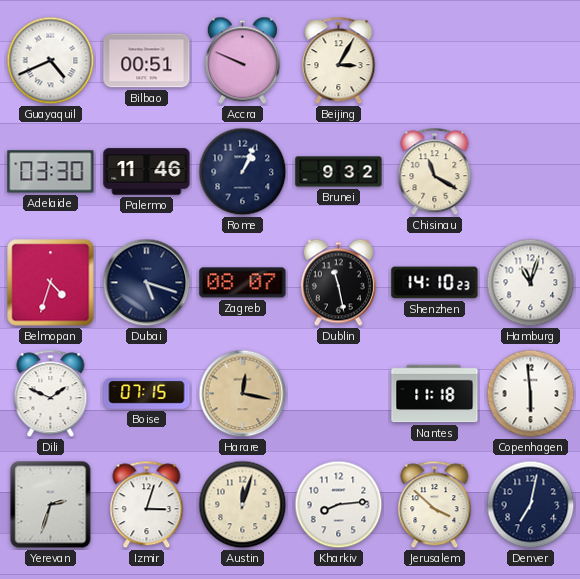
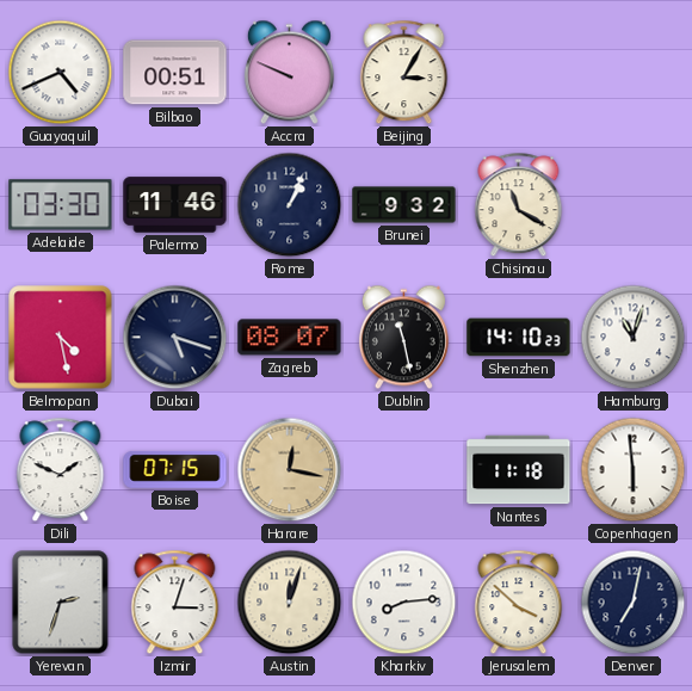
Belmopan: 4:33 -> 4:28
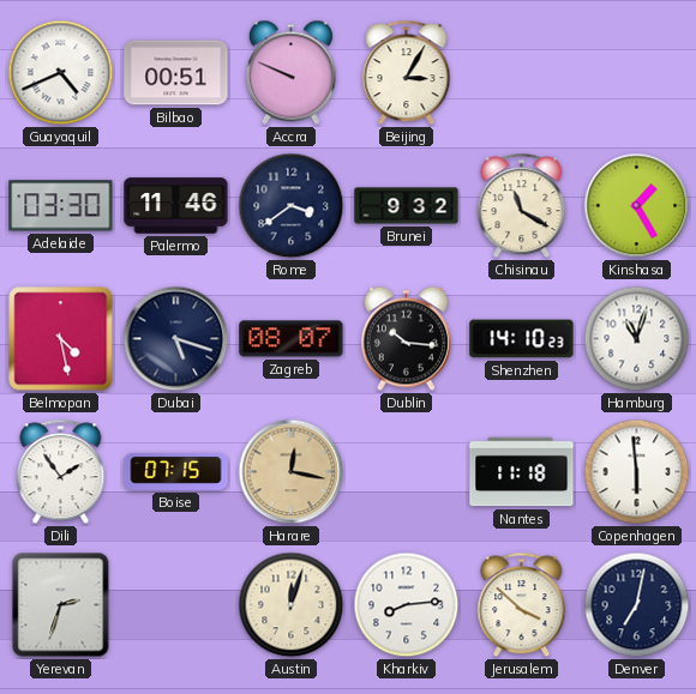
Rome: 1:04 -> 3:39
Kinshasa: none -> 1:25
Dublin: 11:28 -> 10:16
Dili: 1:49 -> 1:54
Izmir: 3:03 -> none
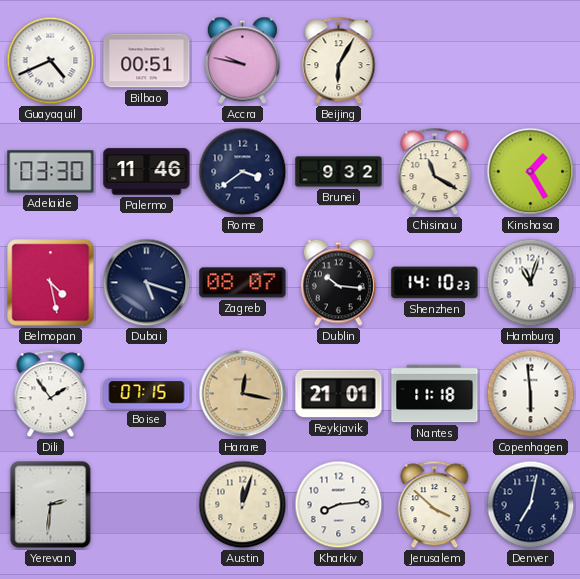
Accra: 9:49 -> 9:47
Beijing: 3:05 -> 6:05
Reykjavik: none -> 21:01
Yerevan: 2:33 -> 2:31
